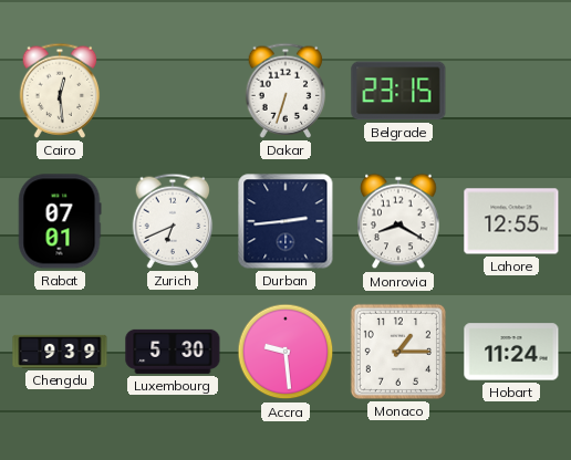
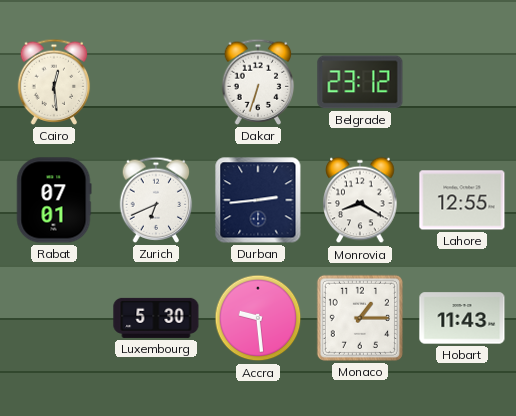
Belgrade: 23:15 -> 23:12
Chengdu: 9:39 -> none
Hobart: 11:24 -> 11:43
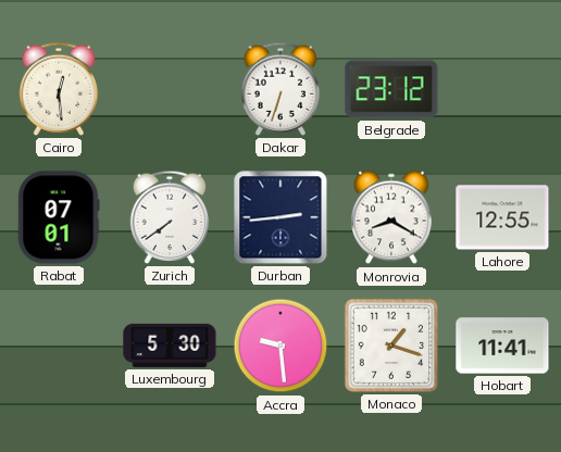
Zurich: 6:41 -> 7:39
Monaco: 1:15 -> 1:18
Hobart: 11:43 -> 11:41
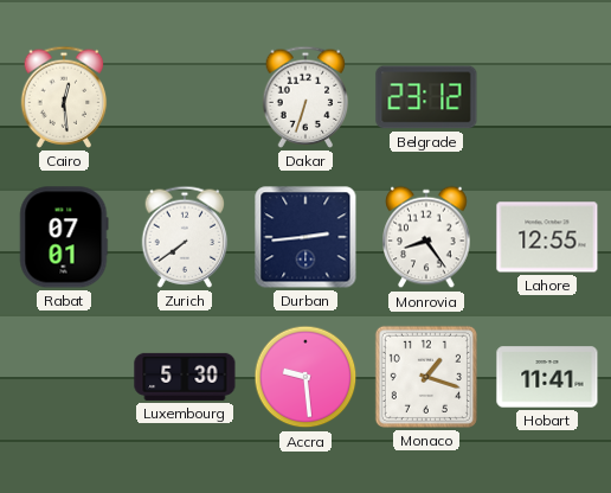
Monrovia: 8:20 -> 8:24
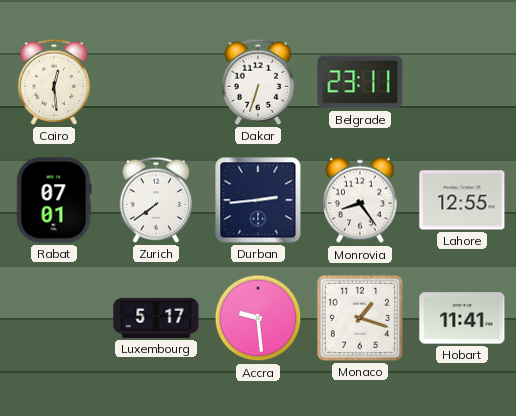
Belgrade: 23:12 -> 23:11
Luxembourg: 5:30 -> 5:17
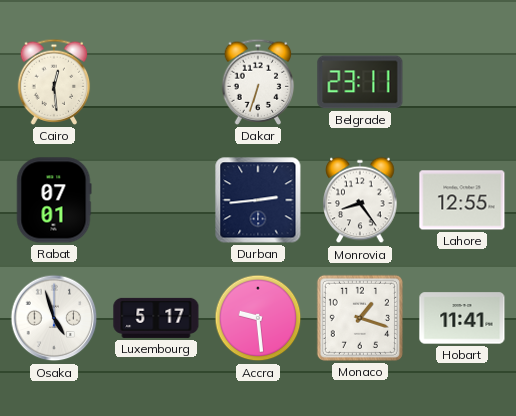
Zurich: 7:39 -> none
Osaka: none -> 4:57
